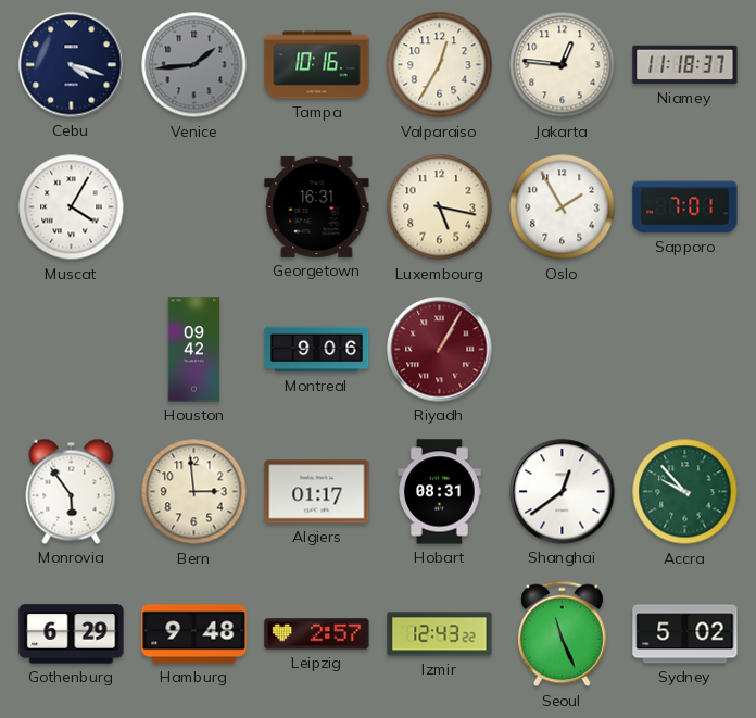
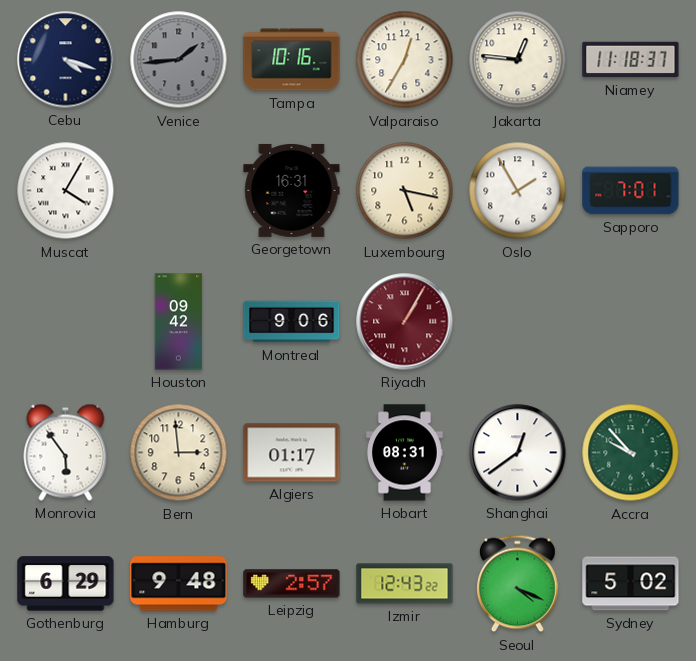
Seoul: 11:26 -> 4:19
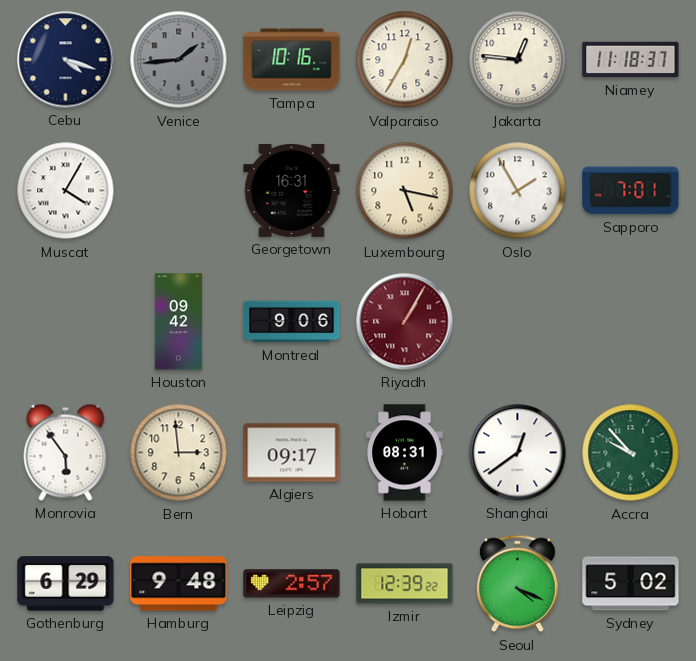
Algiers: 01:17 -> 09:17
Izmir: 12:43 -> 12:39
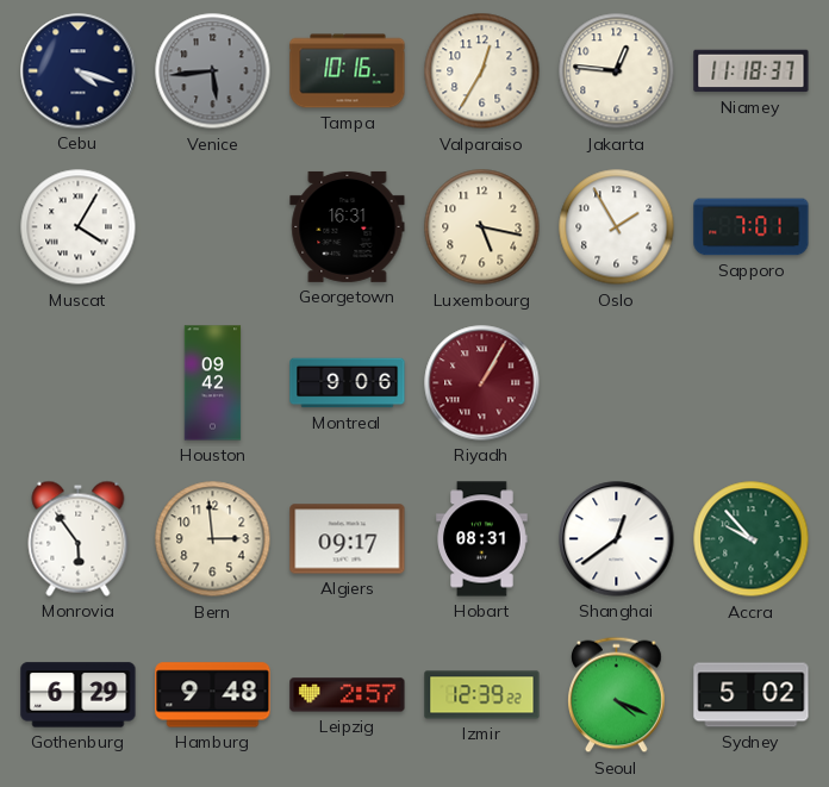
Venice: 1:44 -> 5:44
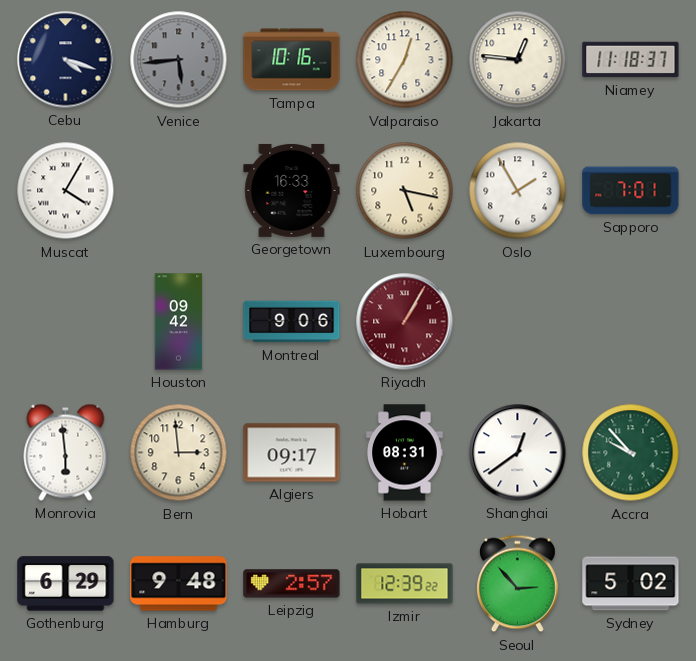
Georgetown: 16:31 -> 16:33
Monrovia: 5:54 -> 5:59
Seoul: 4:19 -> 2:53
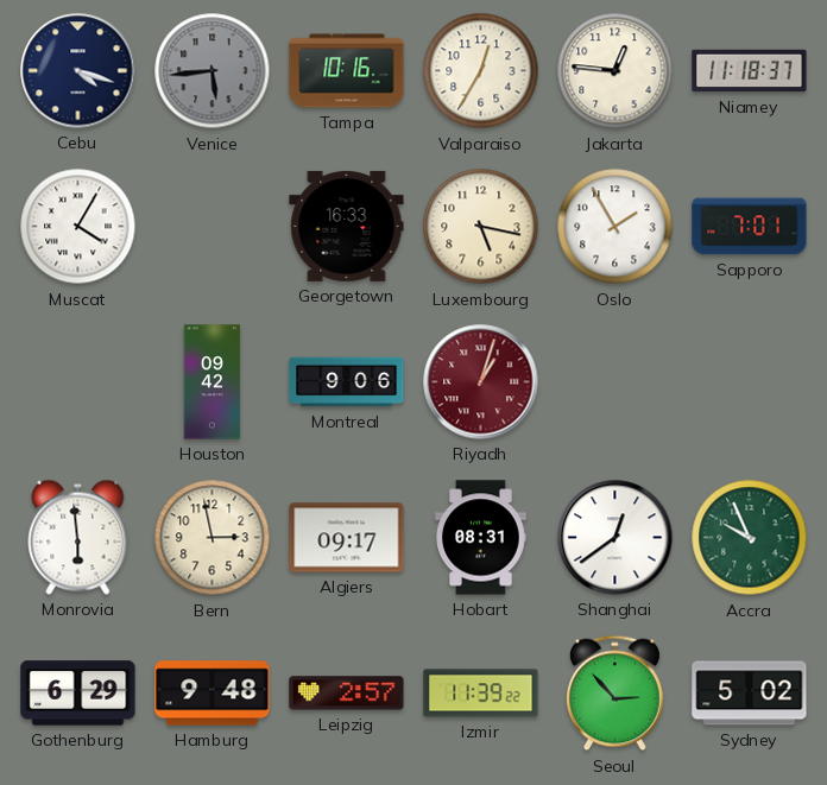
Riyadh: 1:05 -> 1:03
Bern: 2:59 -> 2:58
Accra: 9:53 -> 9:56
Izmir: 12:39 -> 11:39
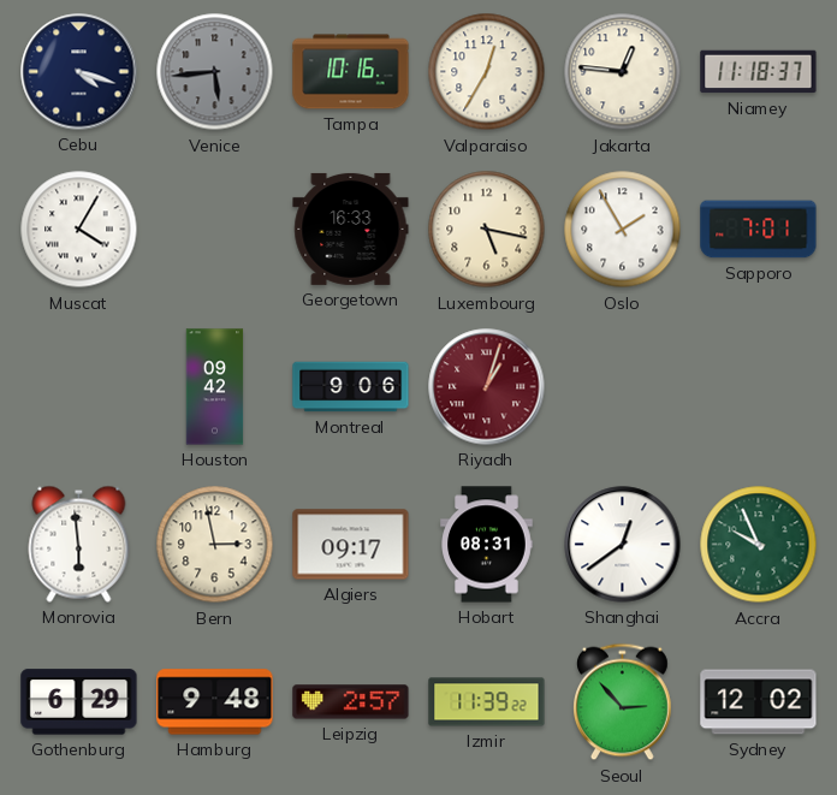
Sydney: 5:02 -> 12:02
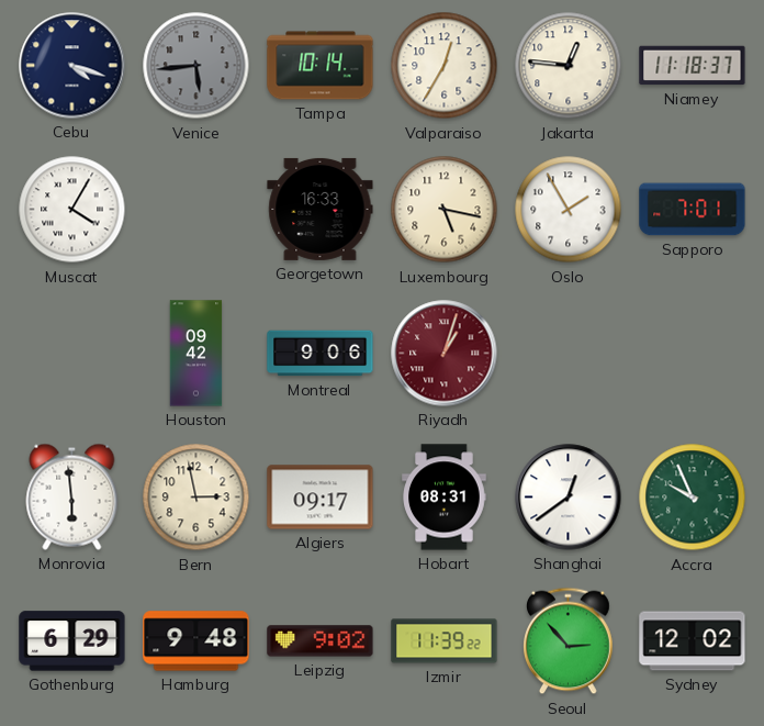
Tampa: 10:16 -> 10:14
Leipzig: 2:57 -> 9:02
